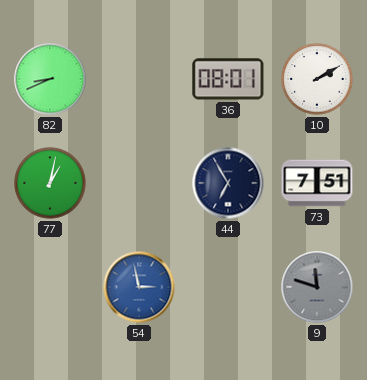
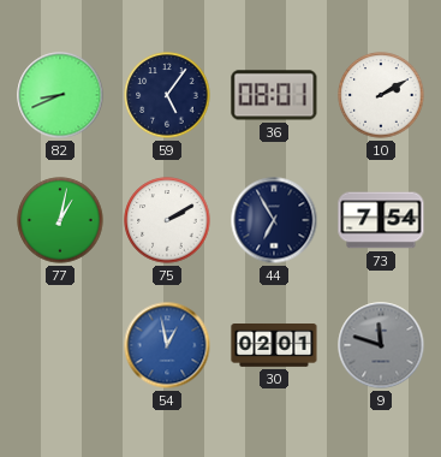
59: none -> 5:06
75: none -> 2:10
73: 7:51 -> 7:54
54: 2:58 -> 12:58
30: none -> 02:01
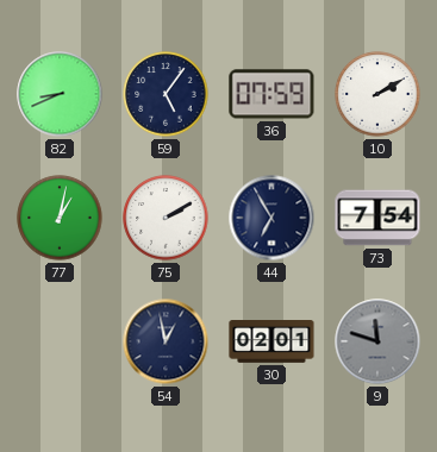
36: 08:01 -> 07:59
54 dial: blue -> navy
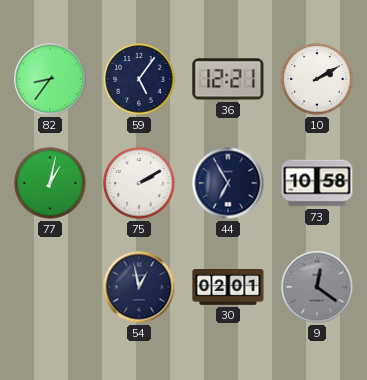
82: 8:41 -> 8:36
36: 07:59 -> 12:21
73: 7:54 -> 10:58
9: 11:48 -> 12:21
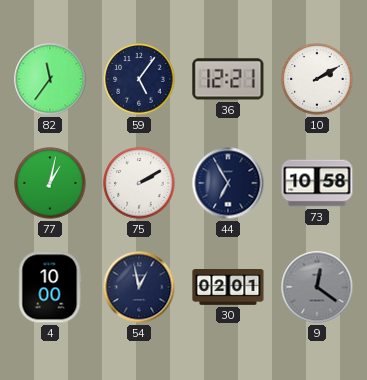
82: 8:36 -> 11:36
4: none -> 10:00
